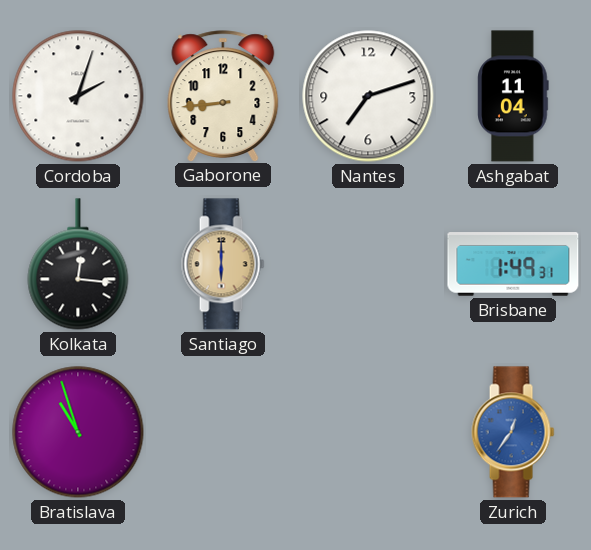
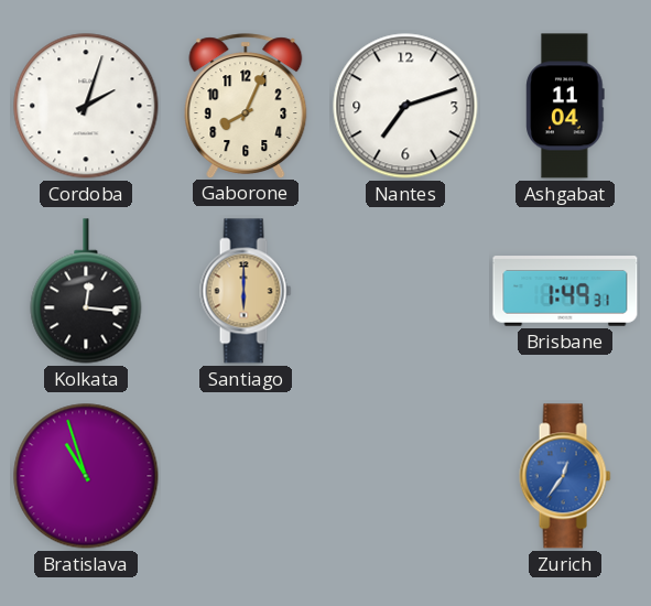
Gaborone: 8:44 -> 8:04
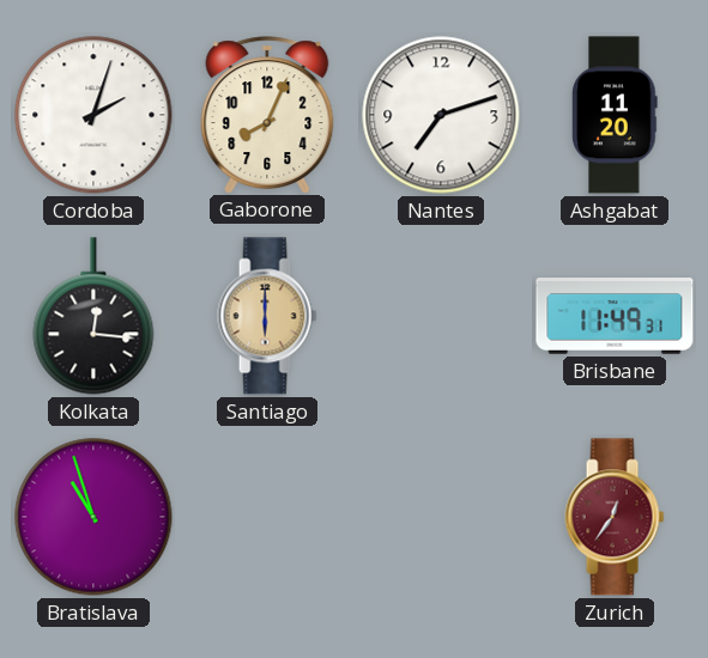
Ashgabat: 11:04 -> 11:20
Brisbane: 1:49 -> 11:49
Zurich dial: blue -> burgundy
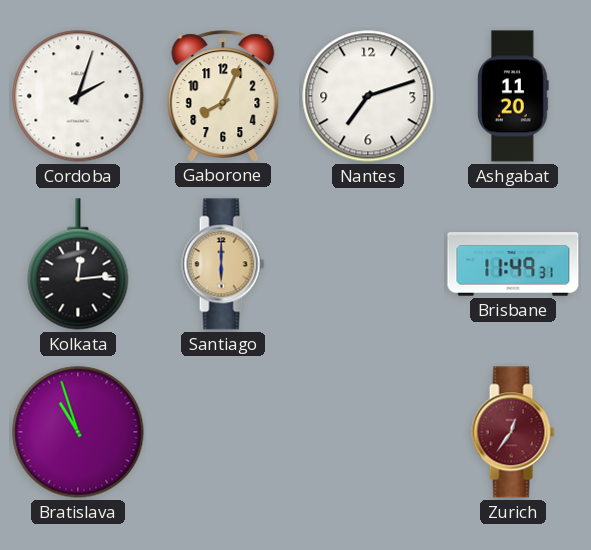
Kolkata: 12:16 -> 12:14
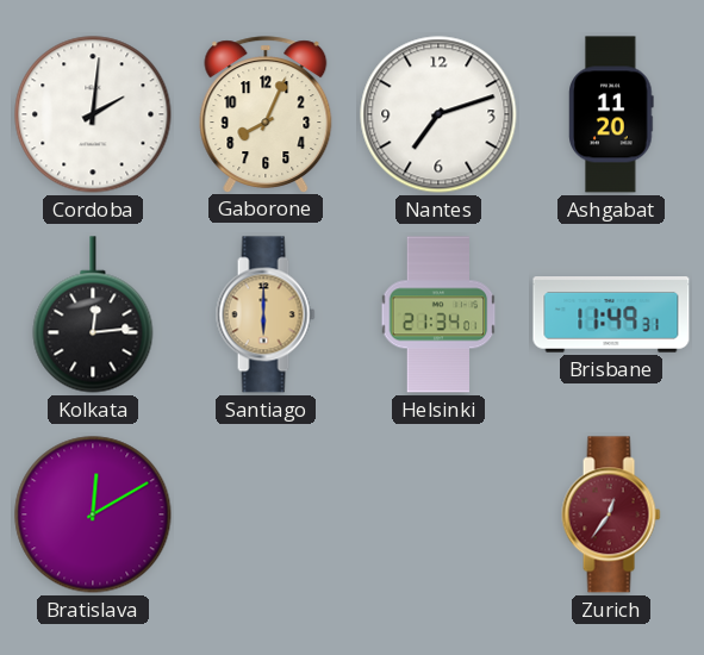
Cordoba: 2:03 -> 2:01
Helsinki: none -> 21:34
Bratislava: 10:57 -> 12:10
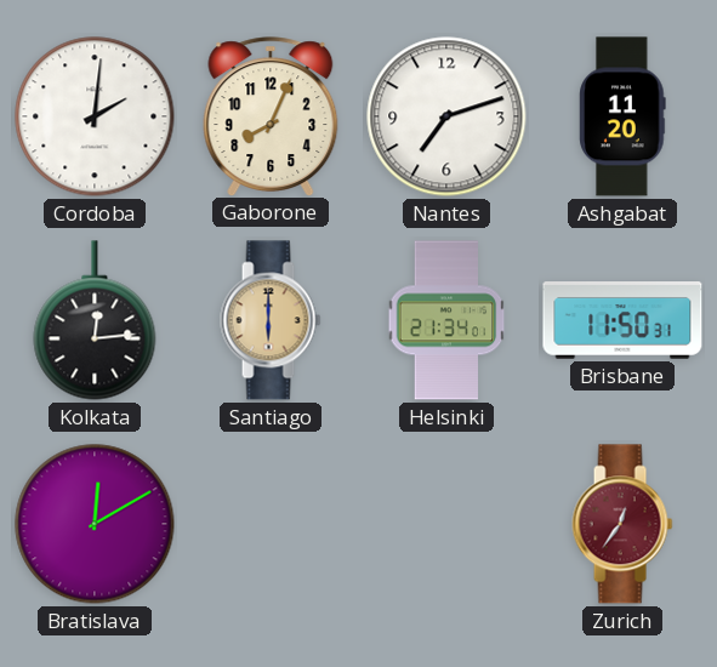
Brisbane: 11:49 -> 11:50
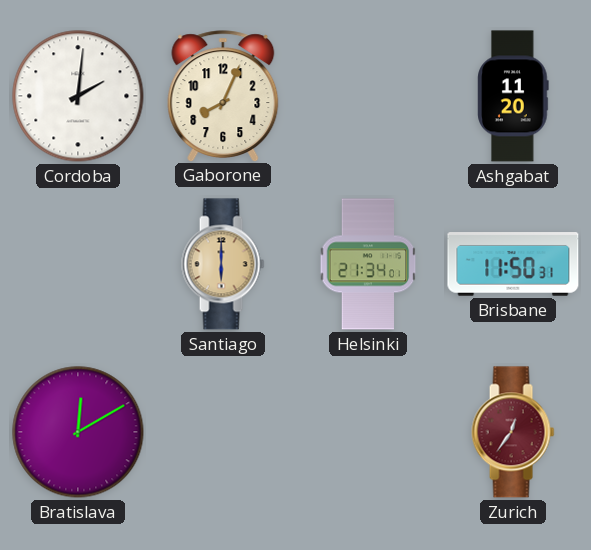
Nantes: 7:12 -> none
Kolkata: 12:14 -> none
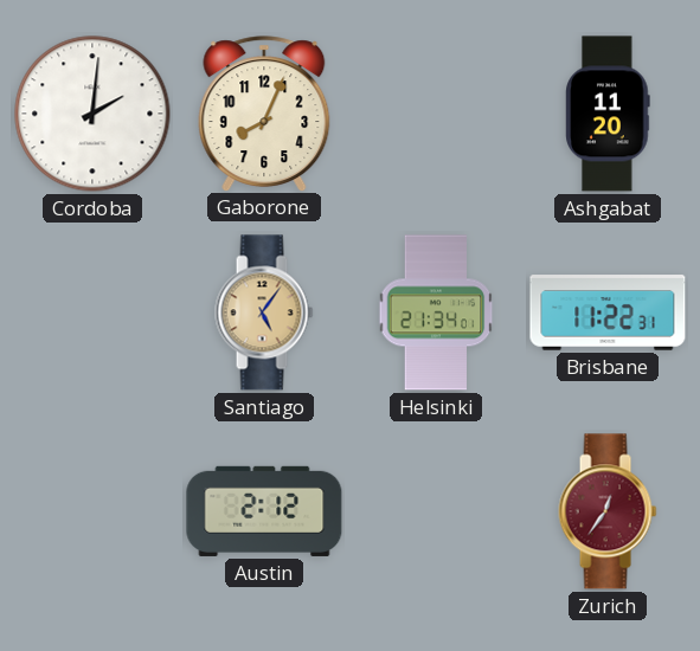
Santiago: 6:00 -> 5:06
Brisbane: 11:50 -> 11:22
Bratislava: 12:10 -> none
Austin: none -> 2:12
